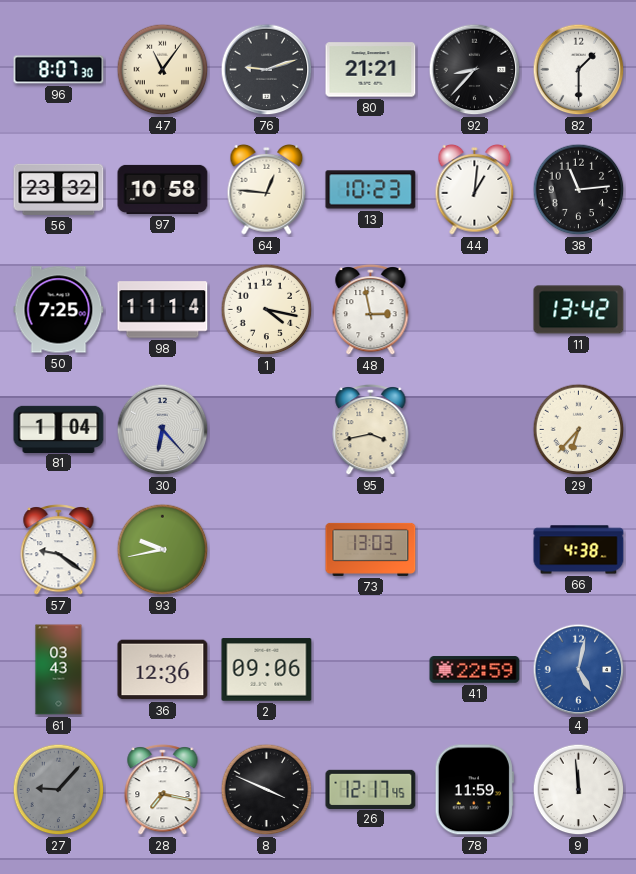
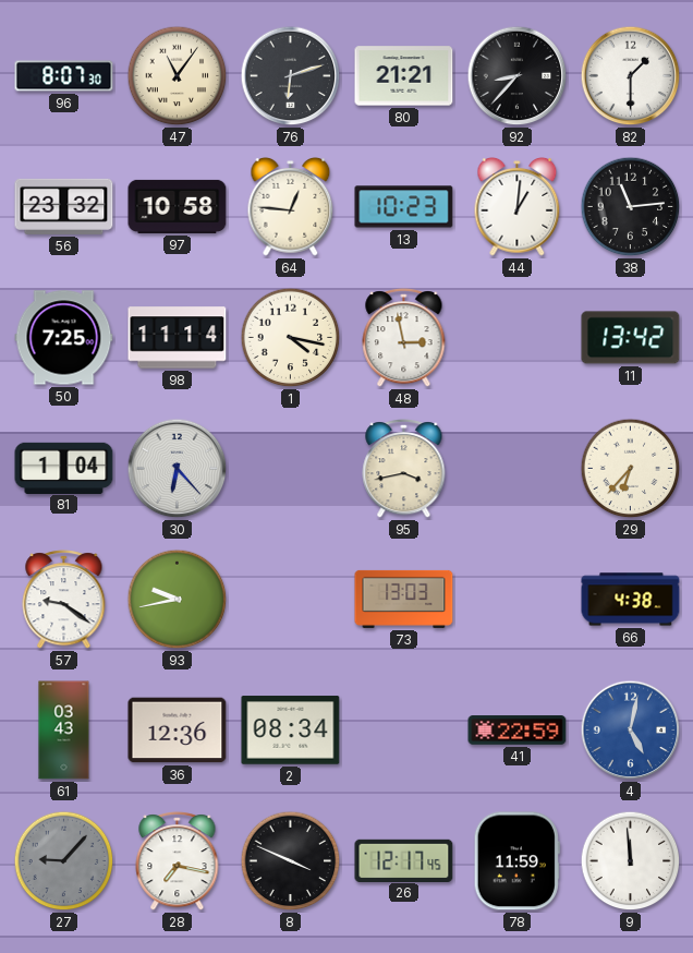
76: 9:12 -> 6:12
2: 09:06 -> 08:34
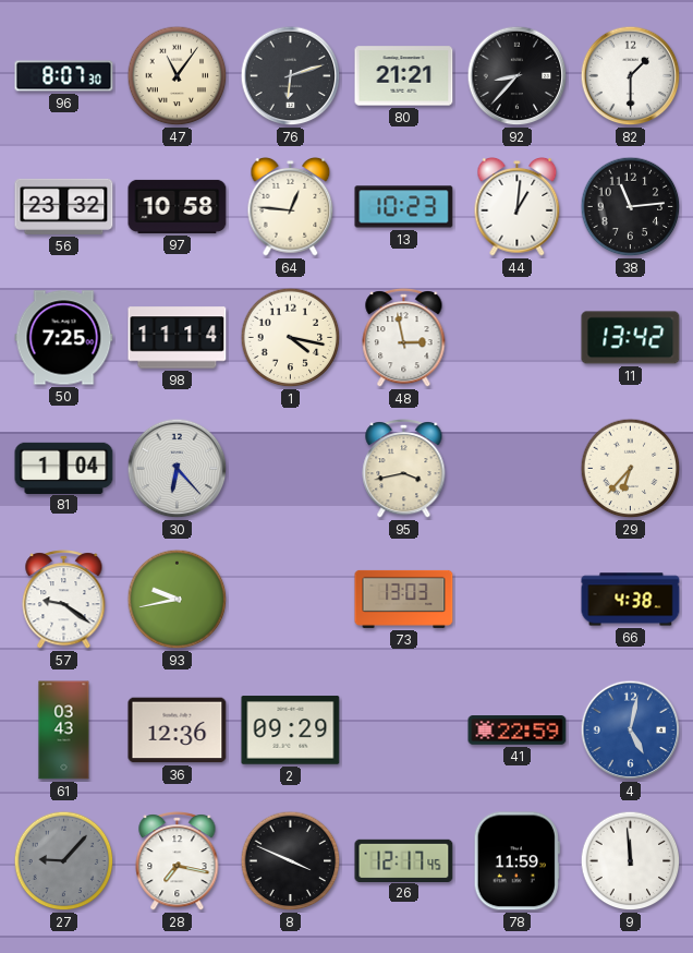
2: 08:34 -> 09:29
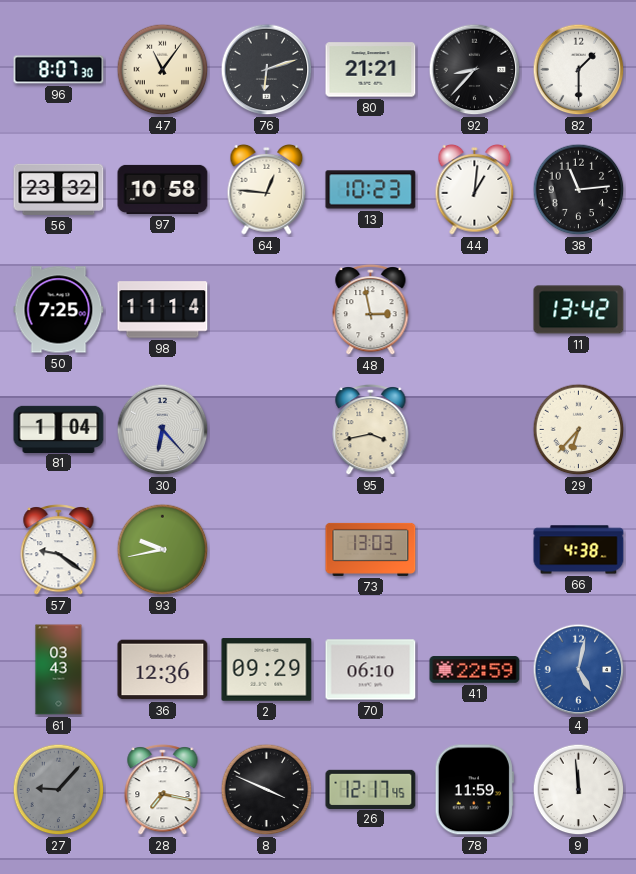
1: 4:17 -> none
70: none -> 06:10
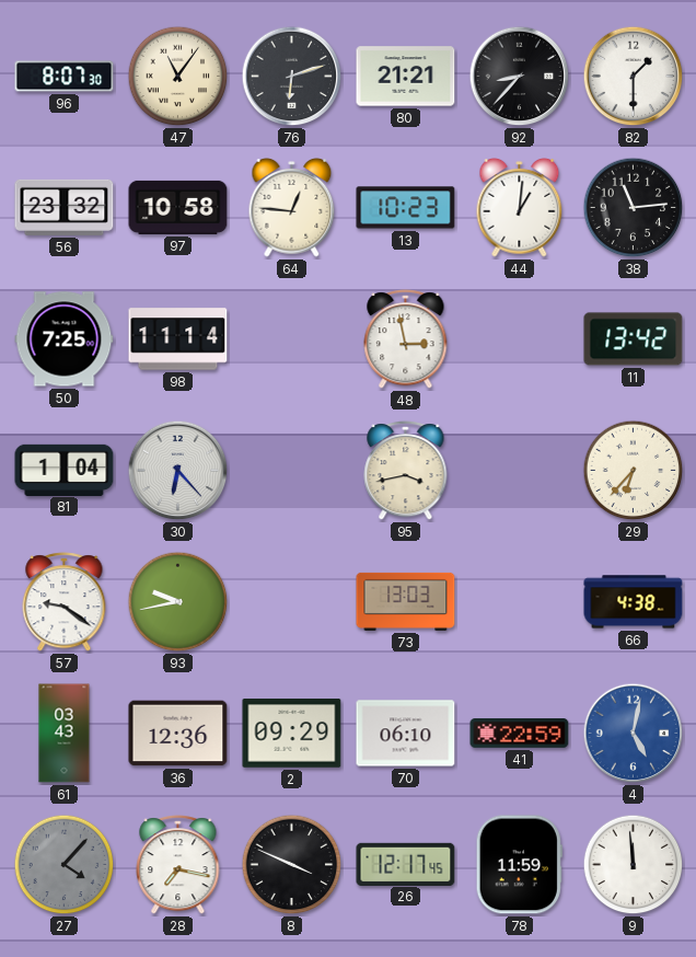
27: 9:07 -> 4:07
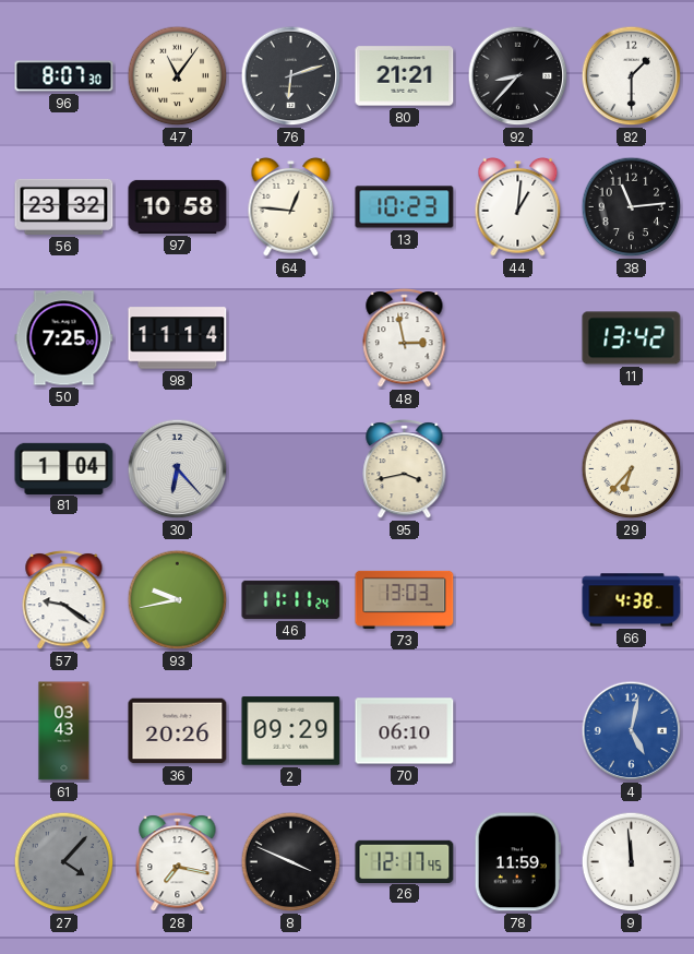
46: none -> 11:11
36: 12:36 -> 20:26
41: 22:59 -> none
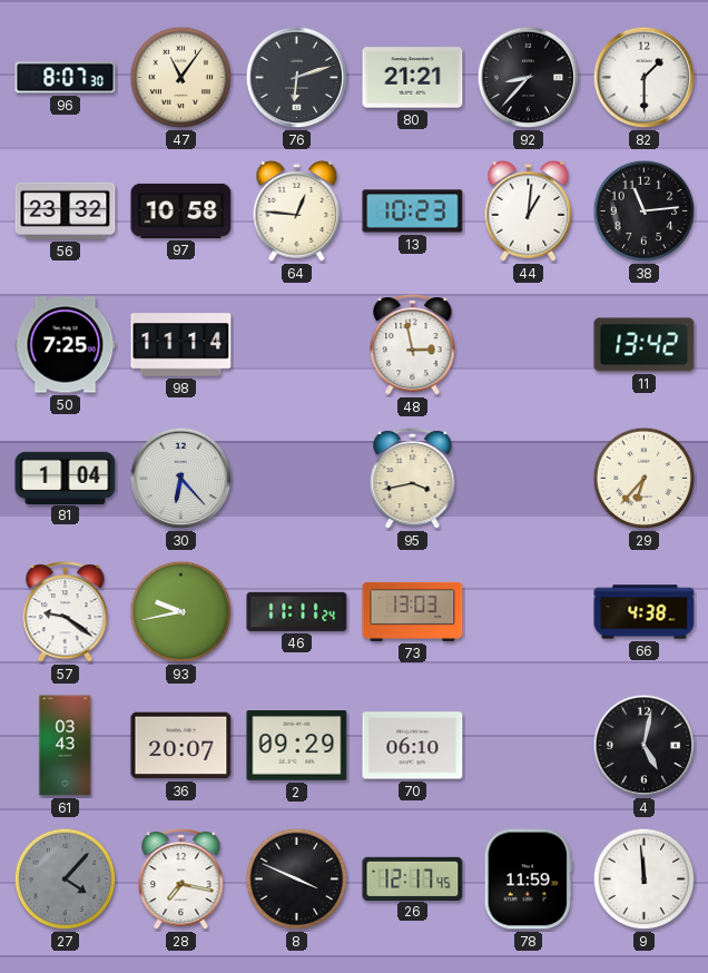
36: 20:26 -> 20:07
4 dial: blue -> black
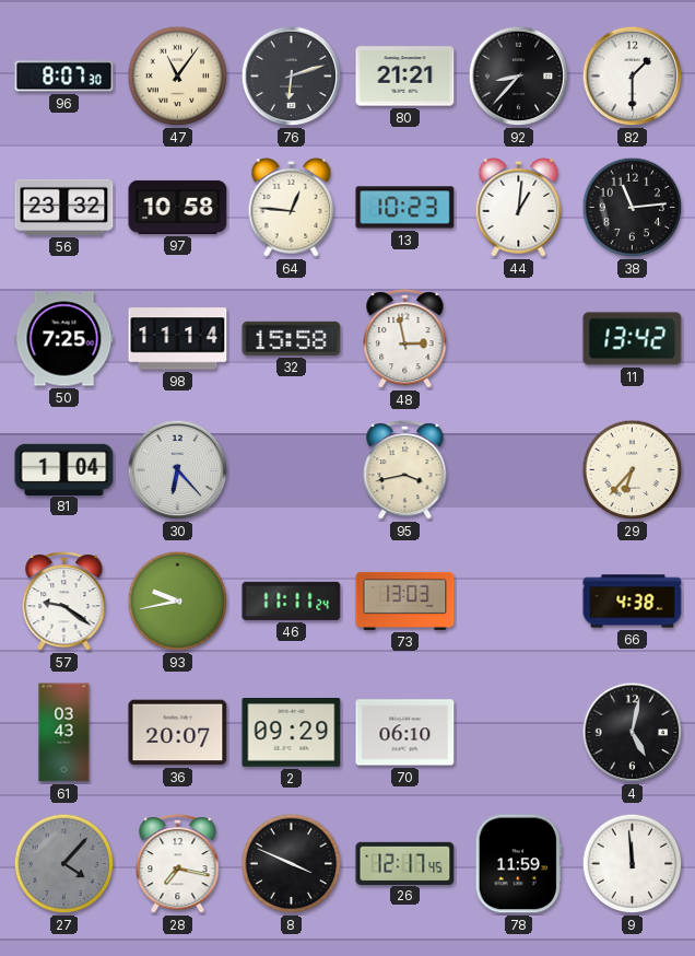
32: none -> 15:58
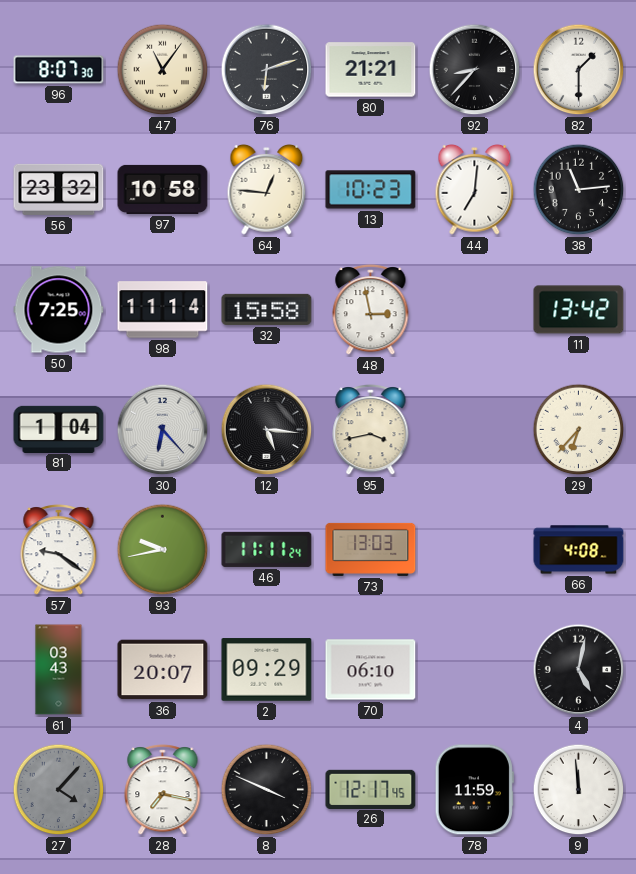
44: 1:01 -> 7:01
12: none -> 5:16
66: 4:38 -> 4:08
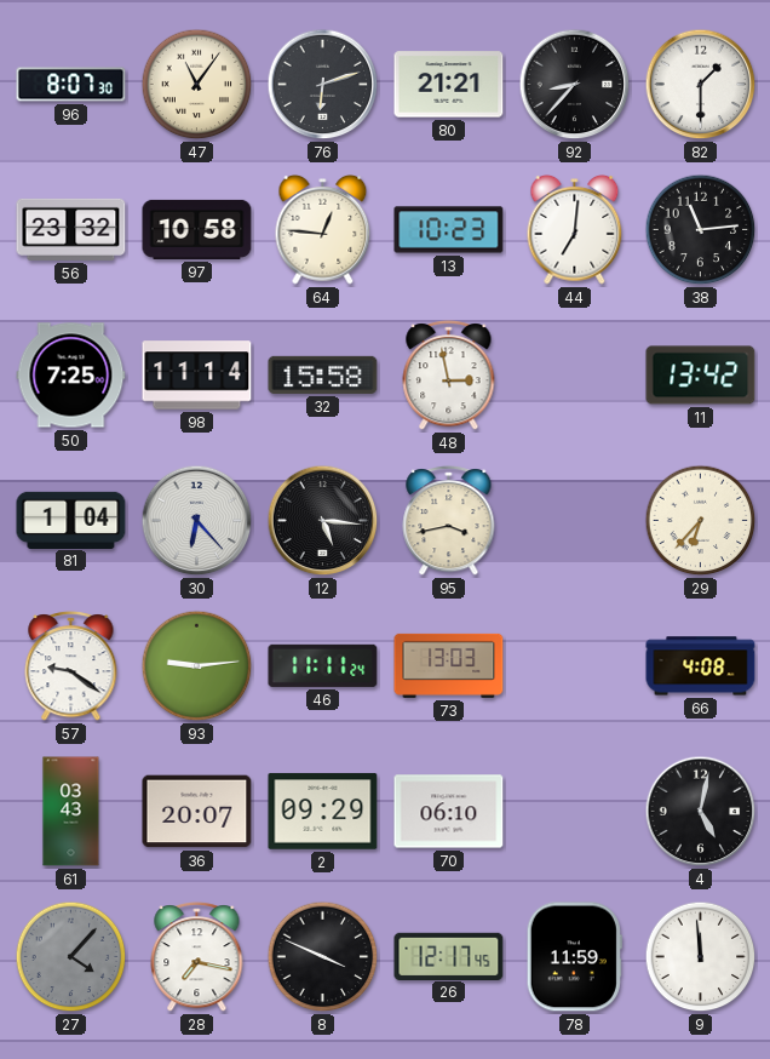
93: 9:43 -> 9:14
